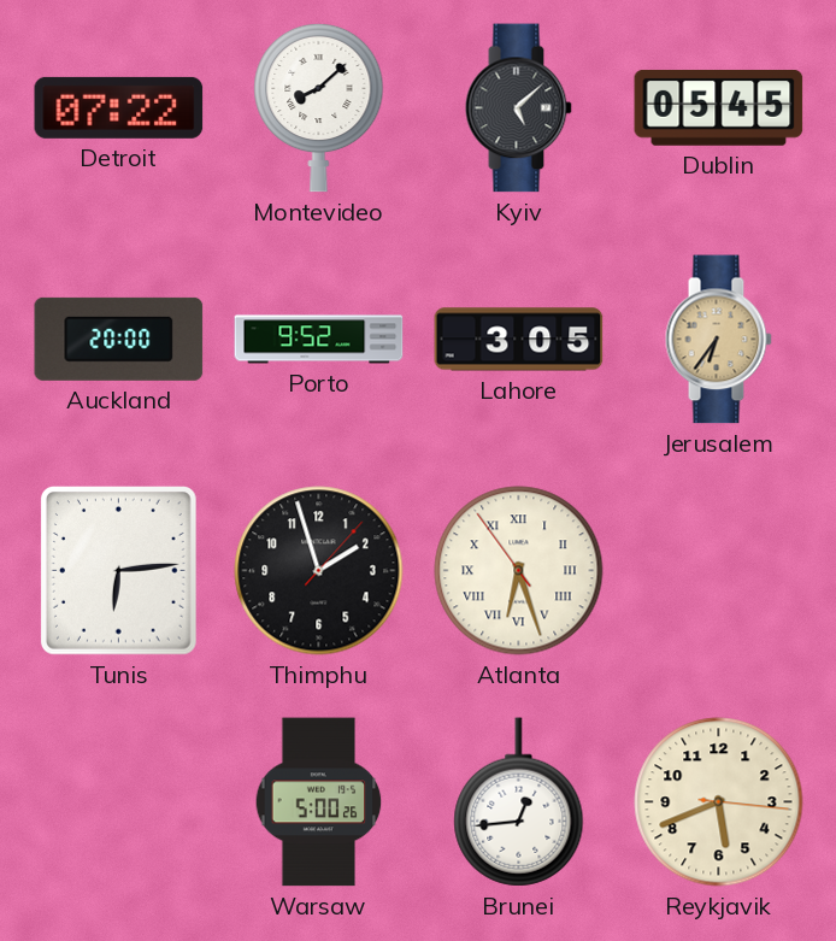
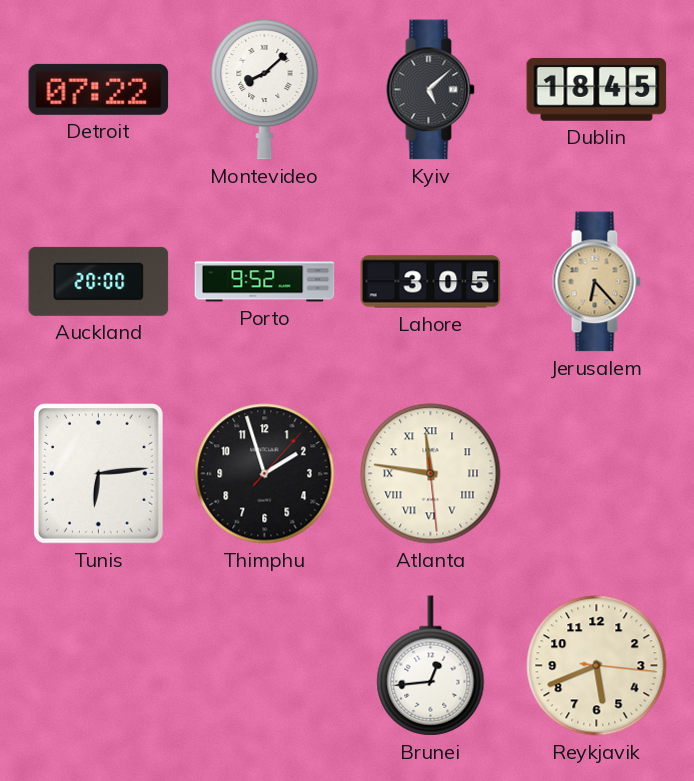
Dublin: 05:45 -> 18:45
Jerusalem: 6:36 -> 6:23
Atlanta: 6:26 -> 11:46
Warsaw: 5:00 -> none
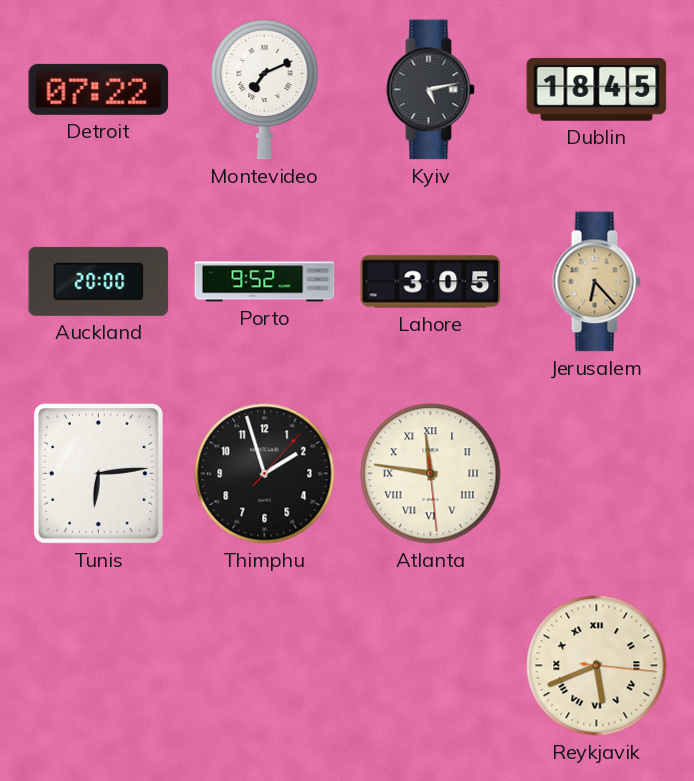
Montevideo: 8:08 -> 7:11
Kyiv: 5:08 -> 5:13
Brunei: 12:44 -> none
Reykjavik numerals: Arabic -> Roman
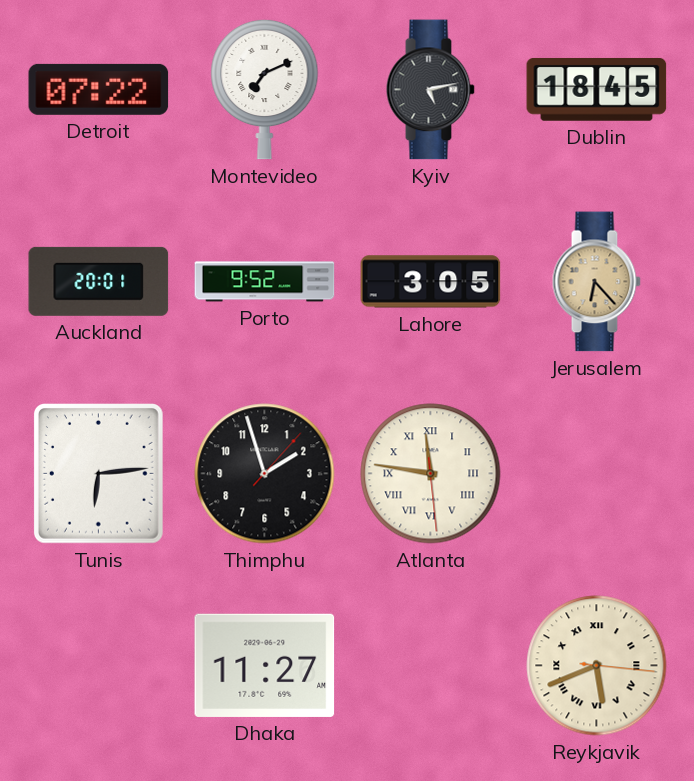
Auckland: 20:00 -> 20:01
Dhaka: none -> 11:27
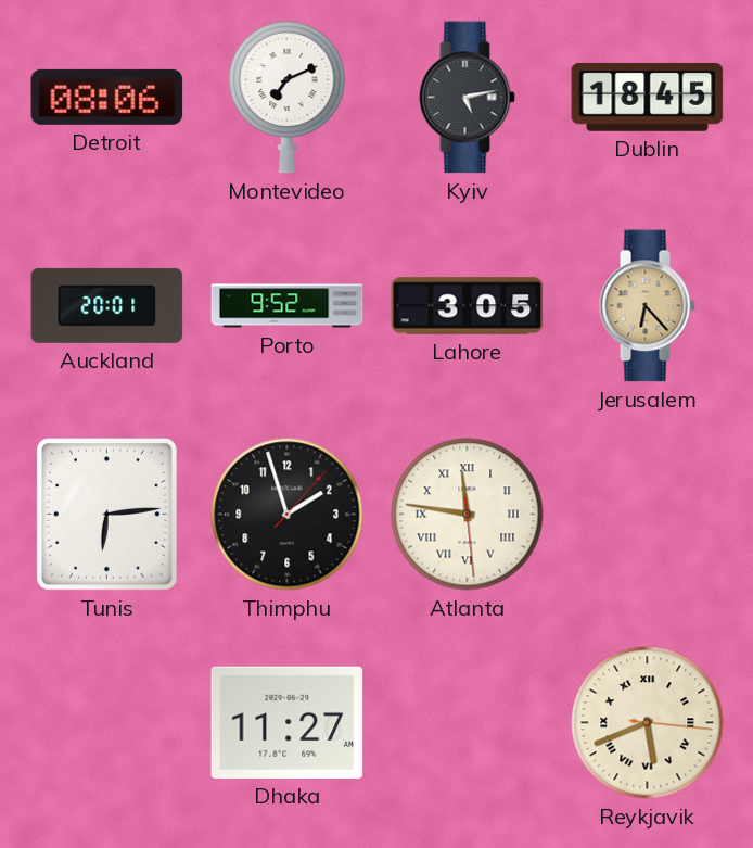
Detroit: 07:22 -> 08:06
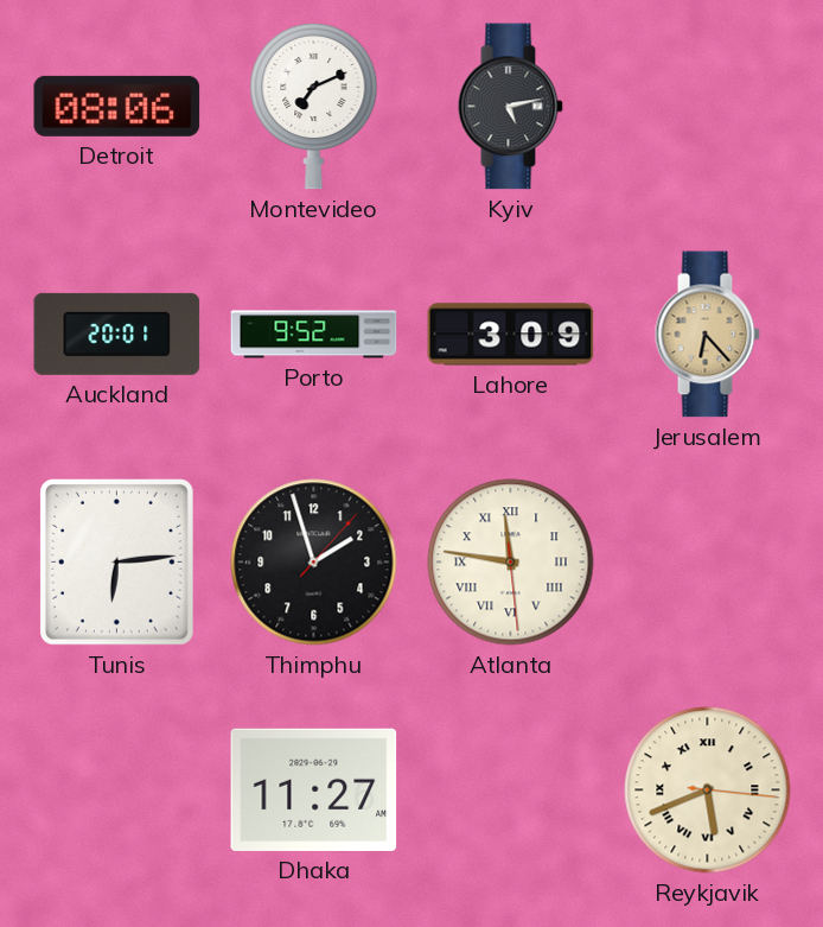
Dublin: 18:45 -> none
Lahore: 3:05 -> 3:09
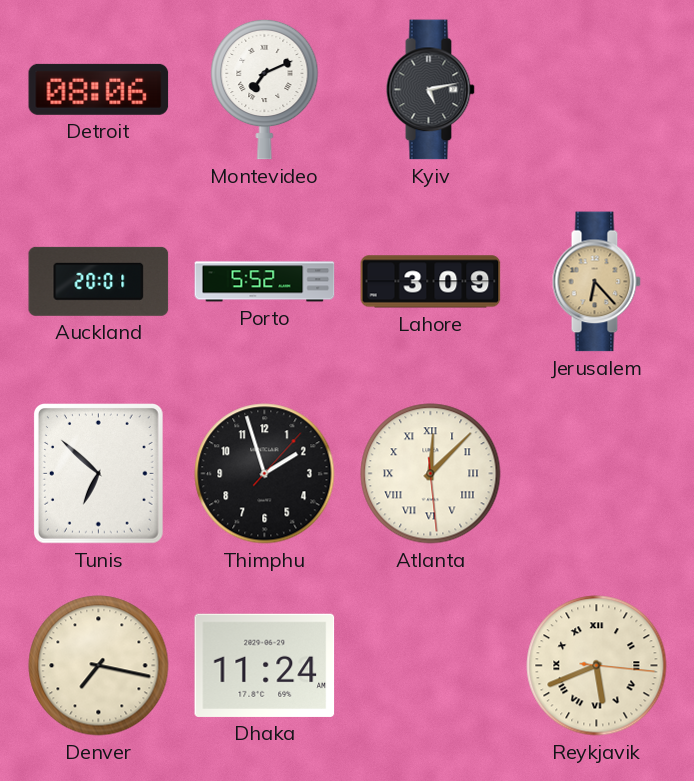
Porto: 9:52 -> 5:52
Tunis: 6:14 -> 6:52
Atlanta: 11:46 -> 12:07
Denver: none -> 7:17
Dhaka: 11:27 -> 11:24
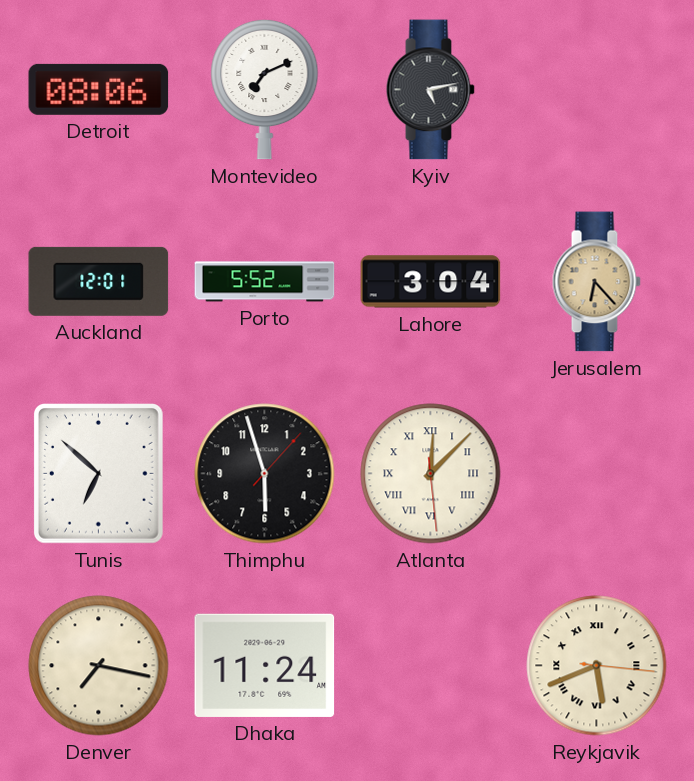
Auckland: 20:01 -> 12:01
Lahore: 3:09 -> 3:04
Thimphu: 1:57 -> 5:57
